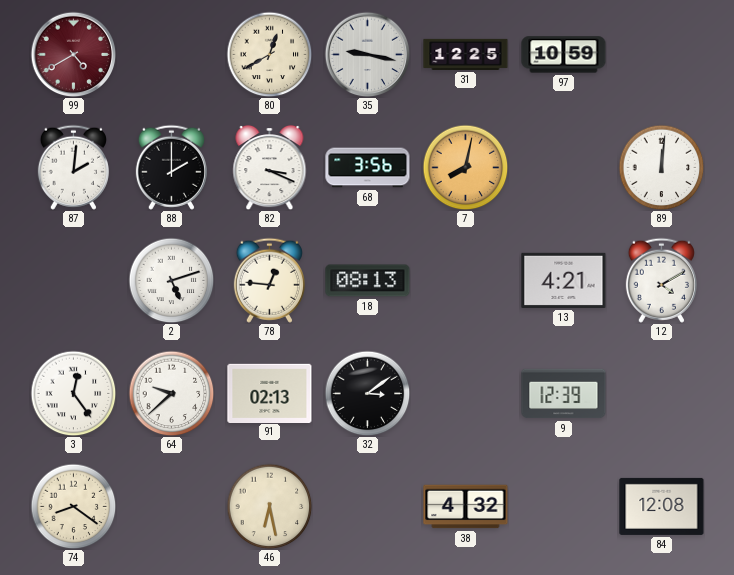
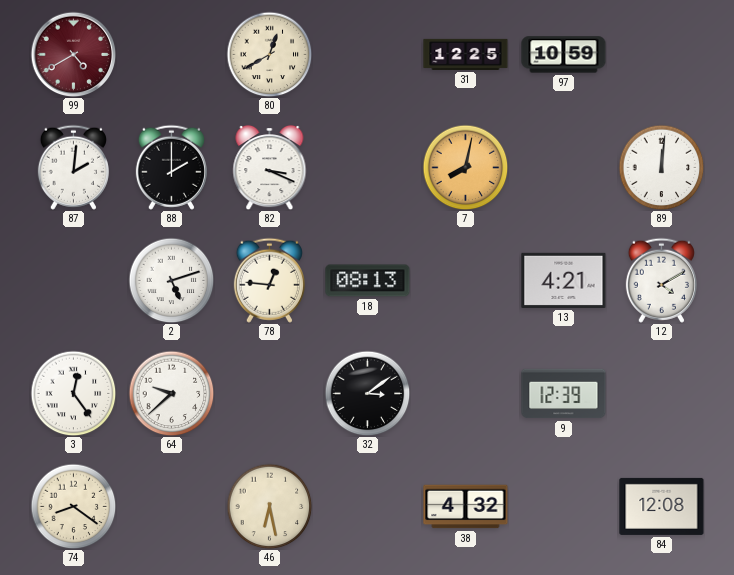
35: 9:17 -> none
68: 3:56 -> none
91: 02:13 -> none
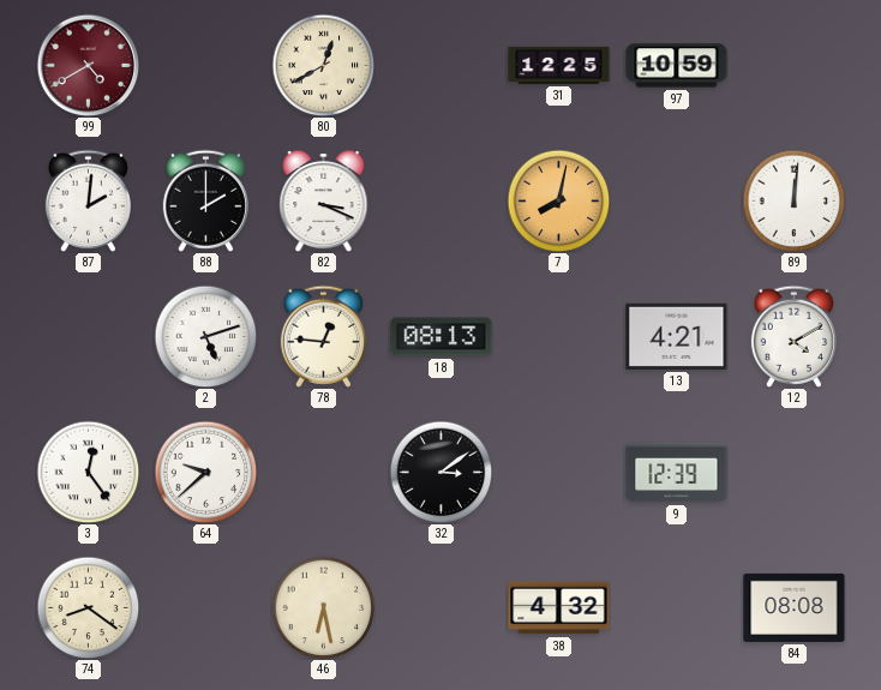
84: 12:08 -> 08:08
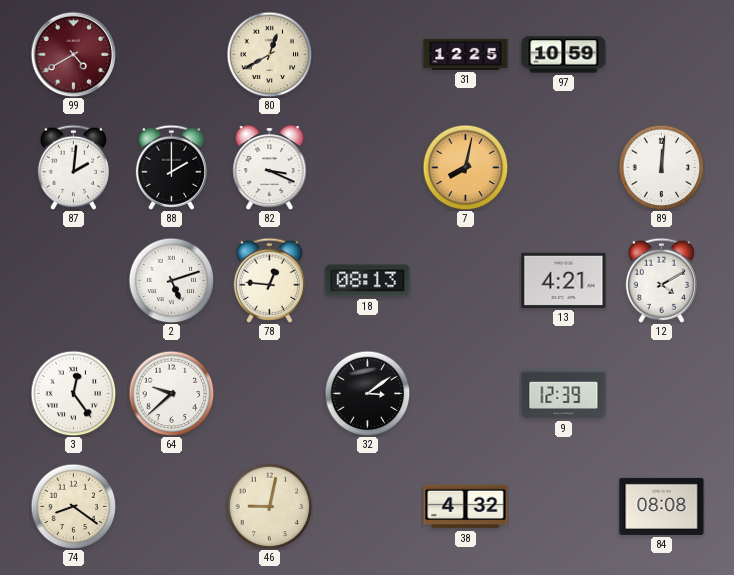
46: 6:28 -> 9:02
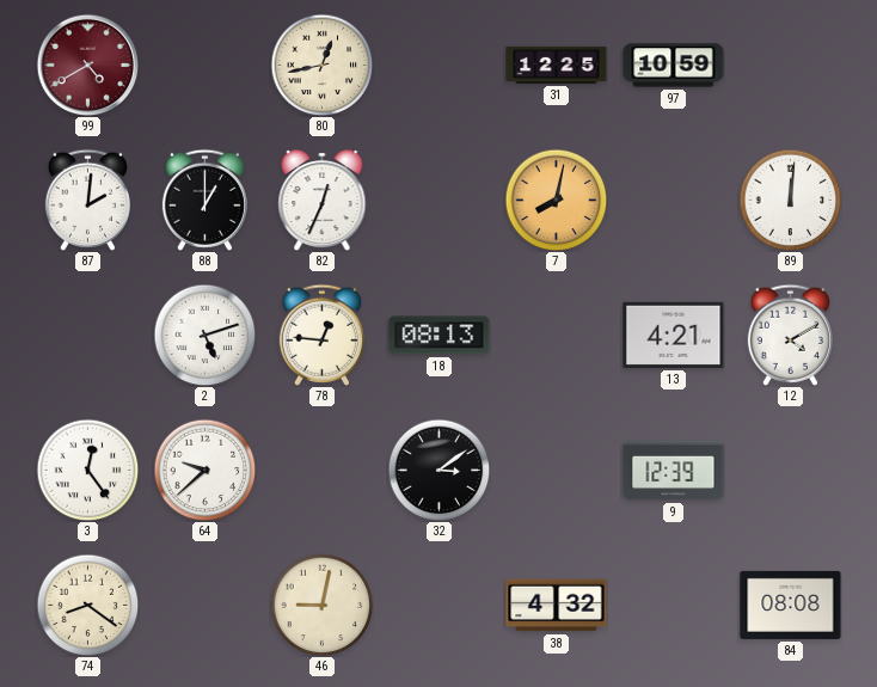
80: 12:40 -> 12:43
88: 2:00 -> 1:00
82: 3:19 -> 12:34
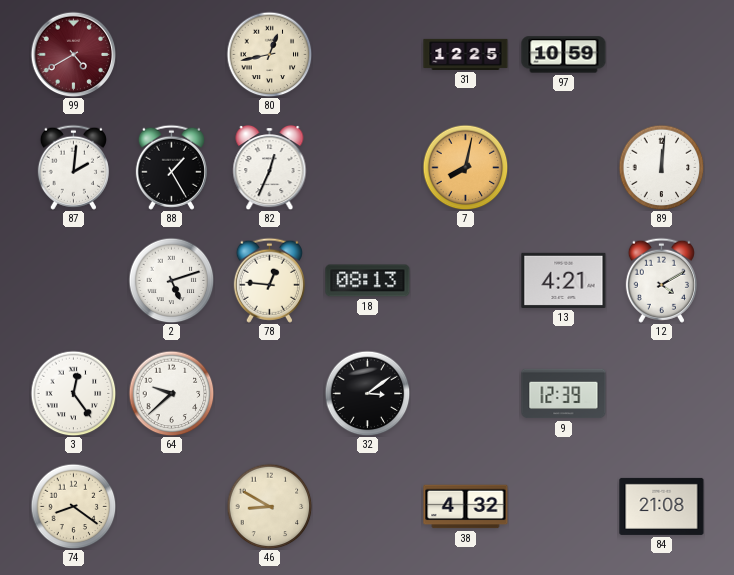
88: 1:00 -> 1:25
46: 9:02 -> 8:50
84: 08:08 -> 21:08
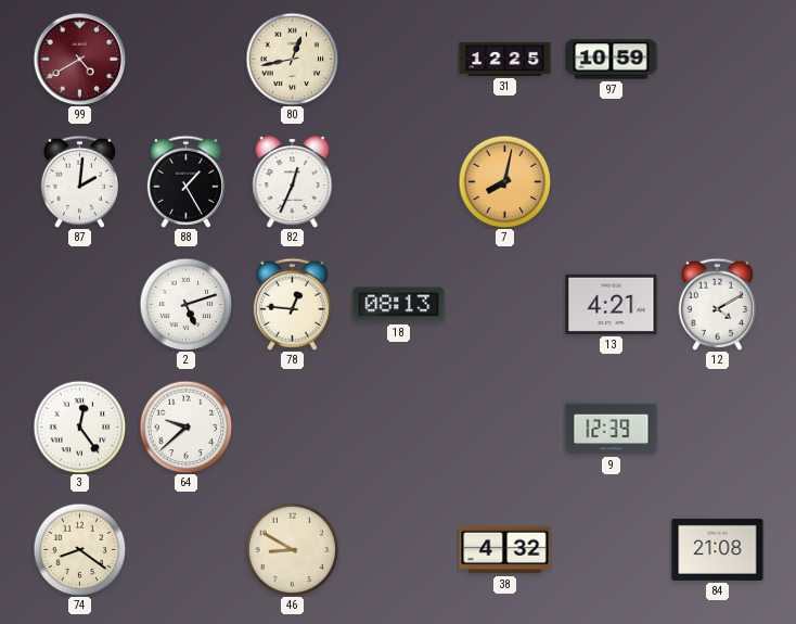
89: 12:01 -> none
32: 3:09 -> none
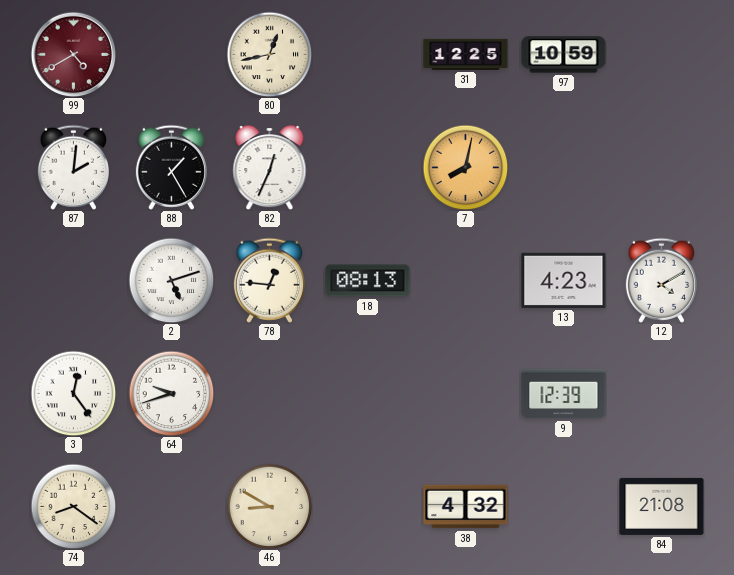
13: 4:21 -> 4:23
64: 9:38 -> 9:42
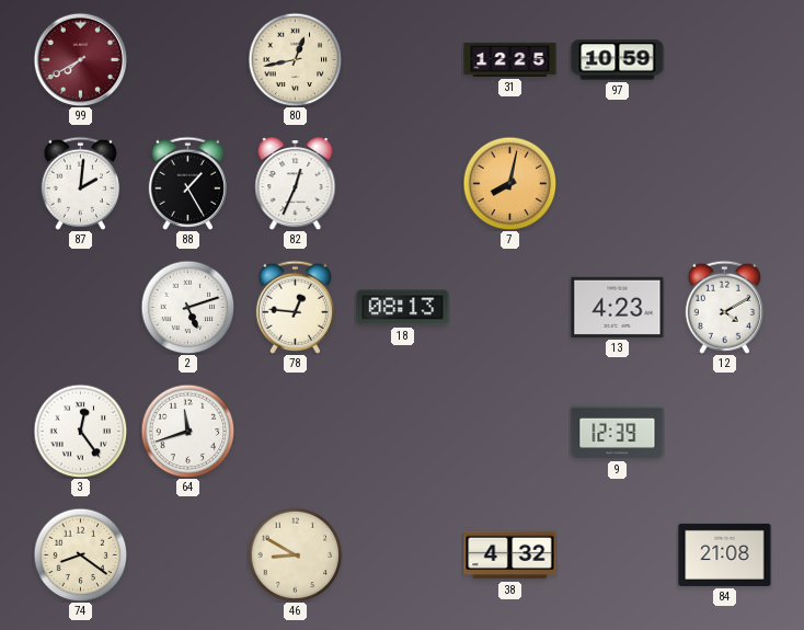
99: 4:40 -> 7:40
64: 9:42 -> 11:42
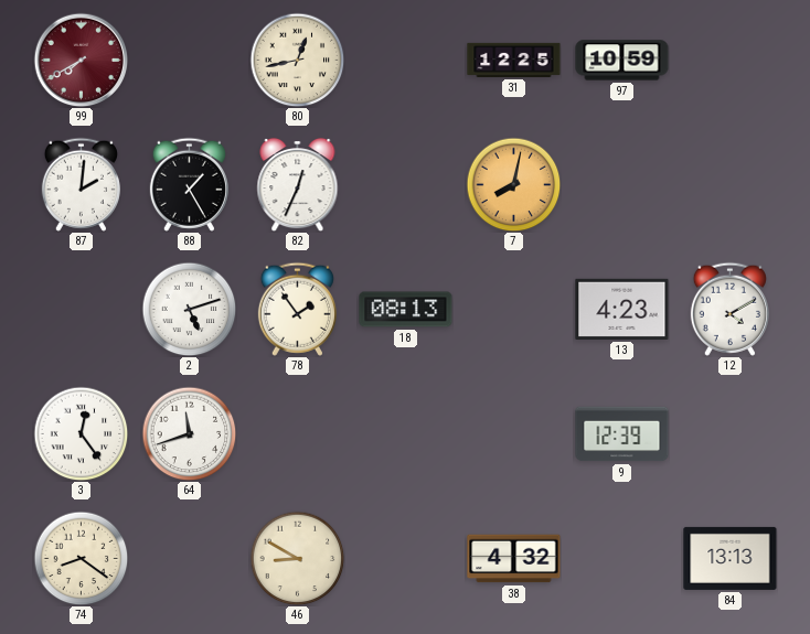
78: 12:46 -> 1:54
84: 21:08 -> 13:13
